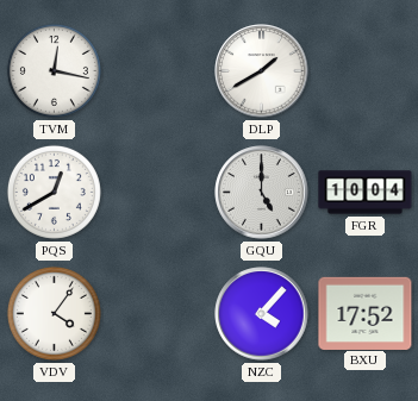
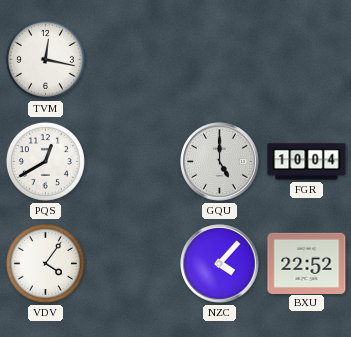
DLP: 1:40 -> none
BXU: 17:52 -> 22:52
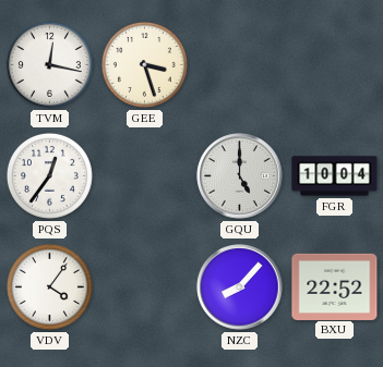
GEE: none -> 3:27
PQS: 12:40 -> 12:36
NZC: 4:07 -> 8:07
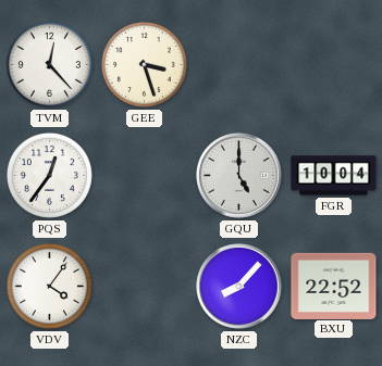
TVM: 12:17 -> 12:23
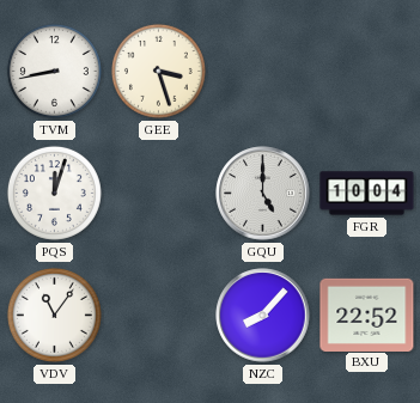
TVM: 12:23 -> 8:43
PQS: 12:36 -> 12:03
VDV: 4:06 -> 11:06
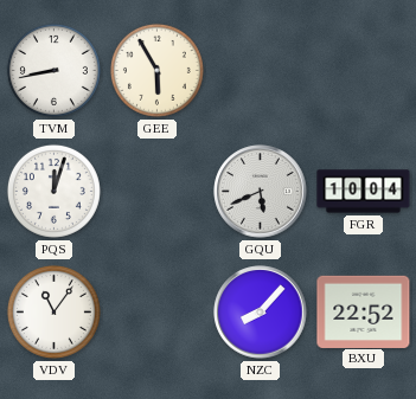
GEE: 3:27 -> 5:55
GQU: 5:00 -> 5:41
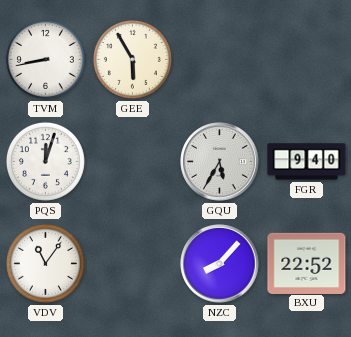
GQU: 5:41 -> 5:35
FGR: 10:04 -> 9:40
